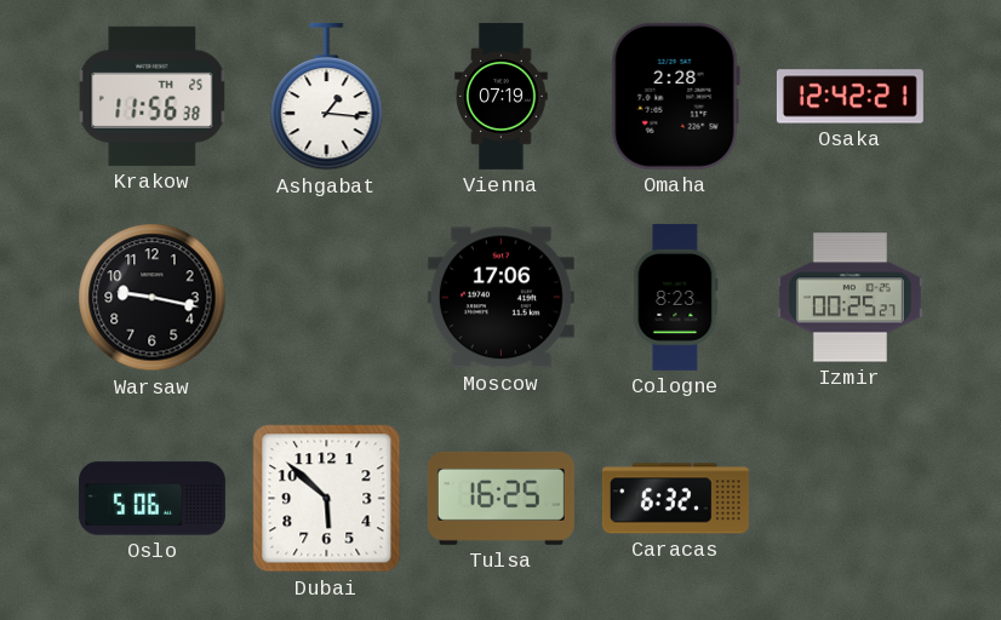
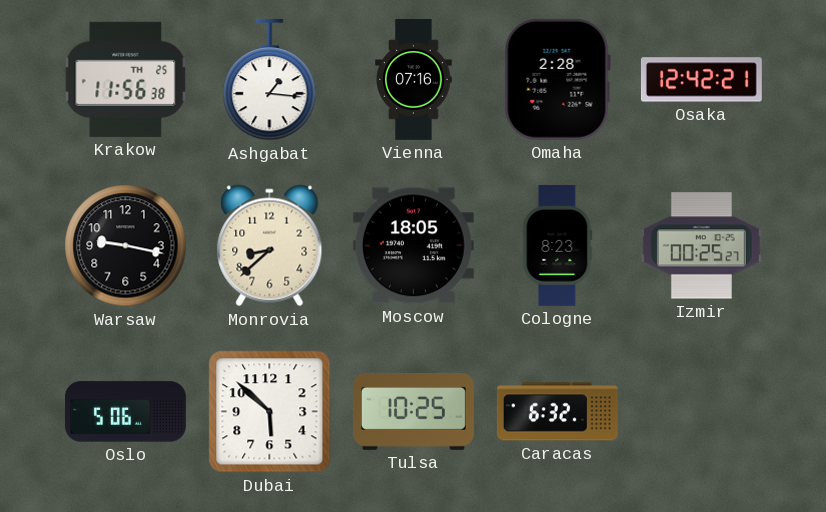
Vienna: 07:19 -> 07:16
Monrovia: none -> 8:38
Moscow: 17:06 -> 18:05
Tulsa: 16:25 -> 10:25
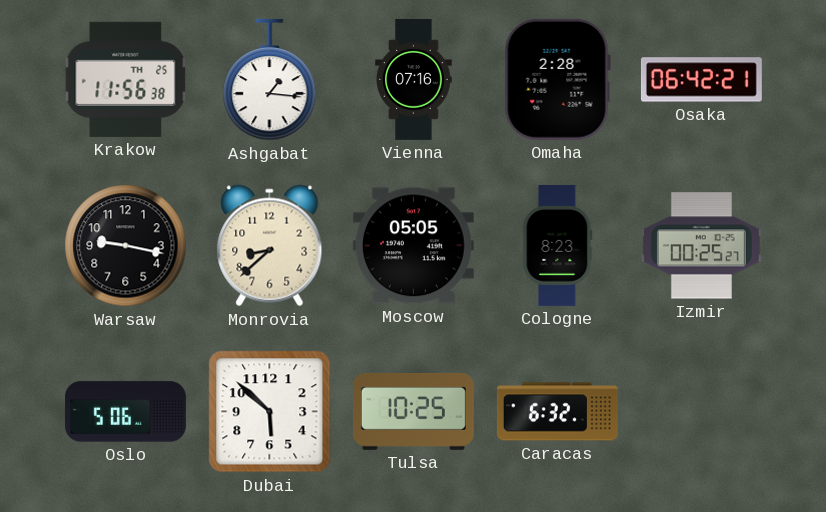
Osaka: 12:42 -> 06:42
Moscow: 18:05 -> 05:05
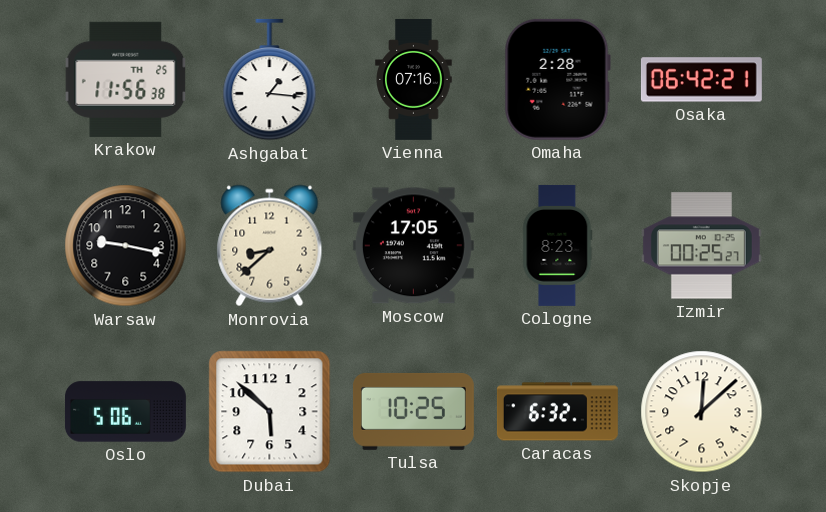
Moscow: 05:05 -> 17:05
Skopje: none -> 12:08
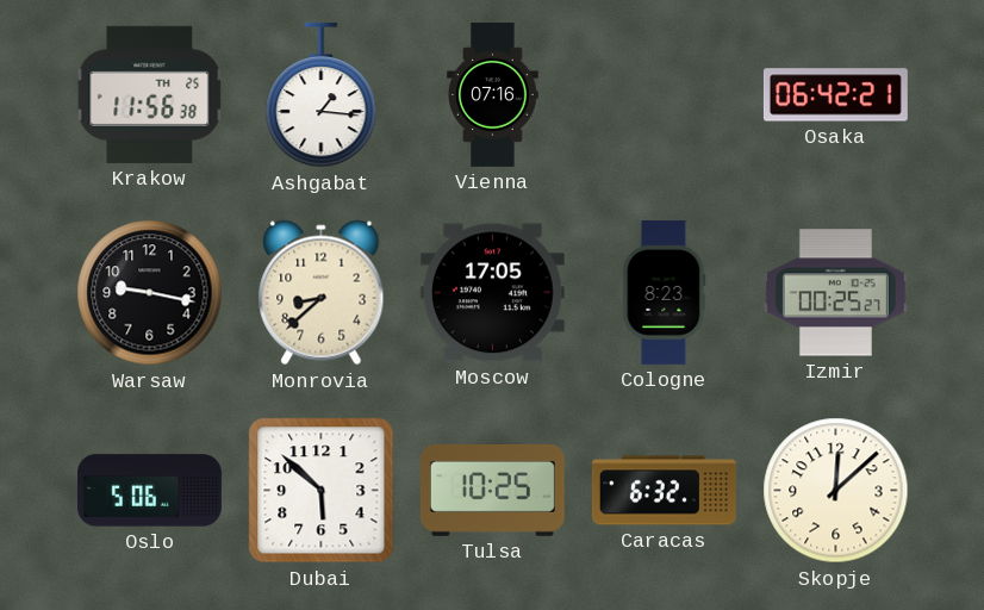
Omaha: 2:28 -> none
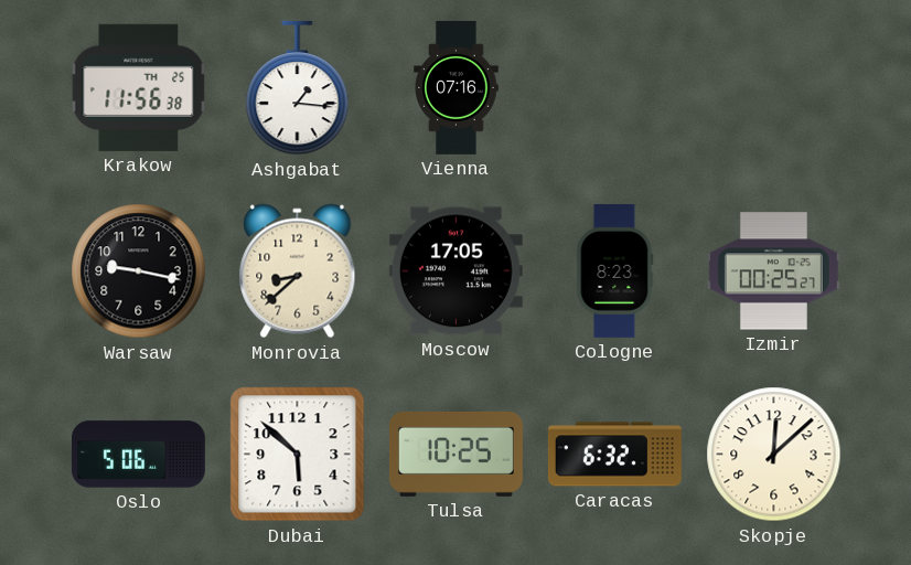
Osaka: 06:42 -> none
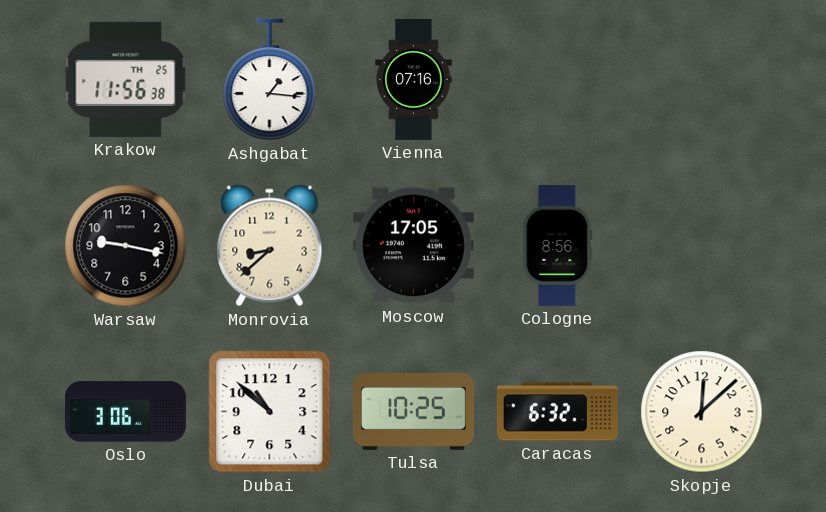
Cologne: 8:23 -> 8:56
Izmir: 00:25 -> none
Oslo: 5:06 -> 3:06
Dubai: 5:52 -> 10:52
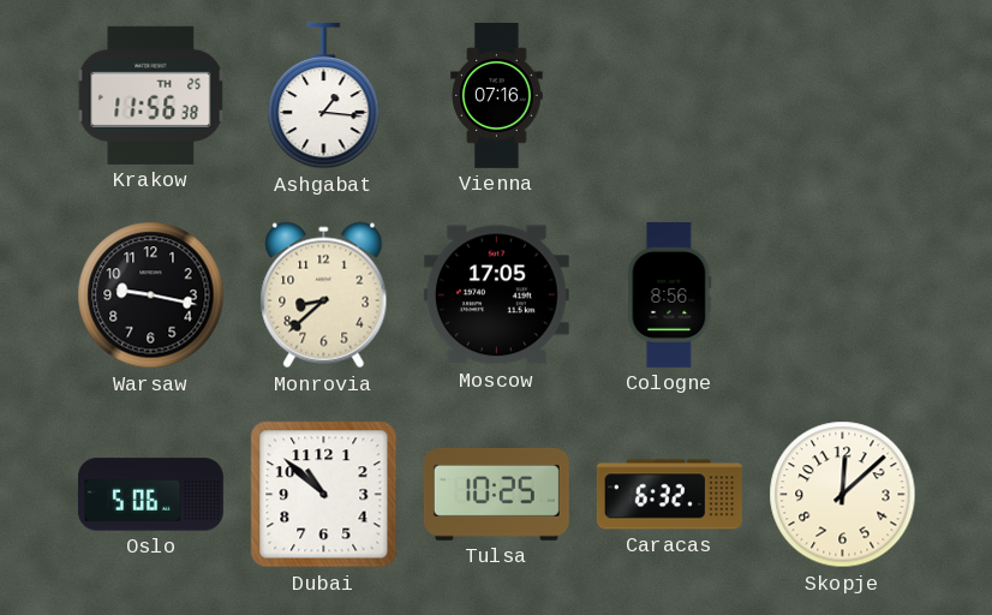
Oslo: 3:06 -> 5:06
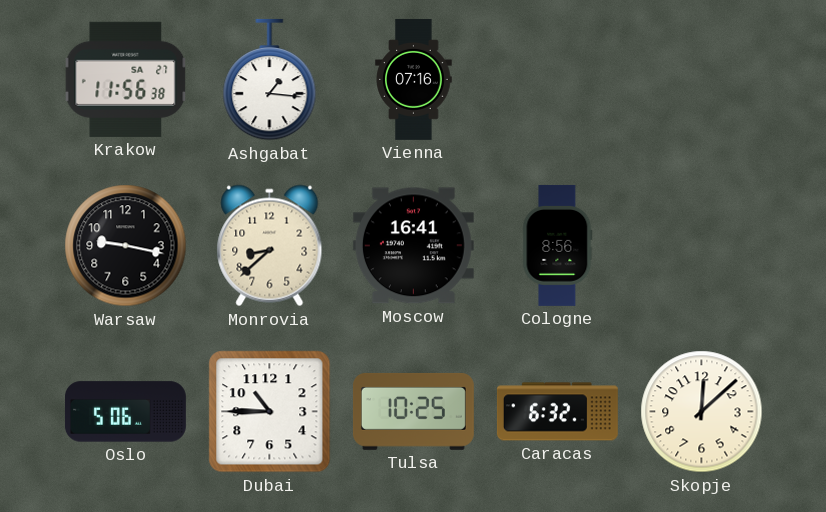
Krakow date: TH 25 -> SA 27
Moscow: 17:05 -> 16:41
Dubai: 10:52 -> 10:45
